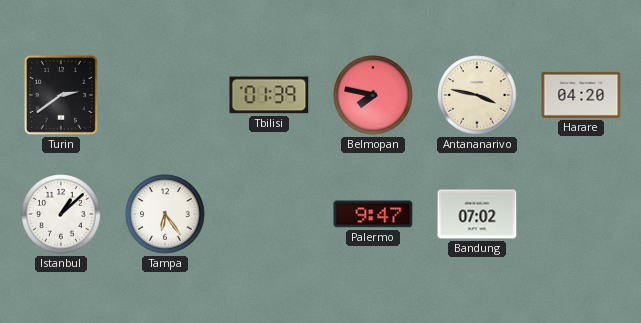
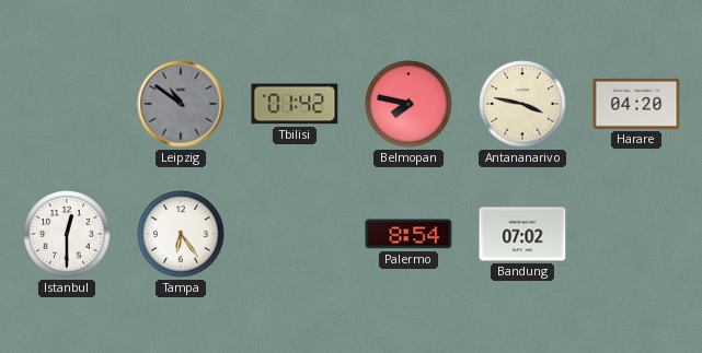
Turin: 2:39 -> none
Leipzig: none -> 10:51
Tbilisi: 01:39 -> 01:42
Istanbul: 1:08 -> 12:30
Palermo: 9:47 -> 8:54
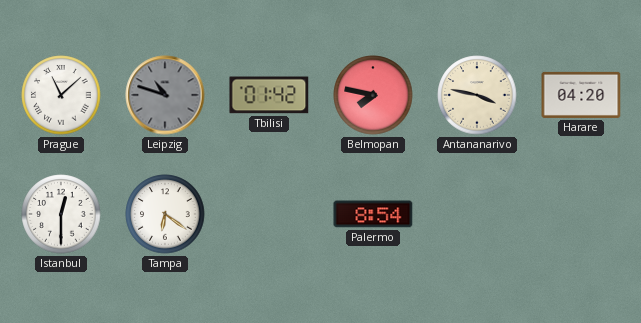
Prague: none -> 11:08
Leipzig: 10:51 -> 10:48
Tampa: 6:24 -> 6:21
Bandung: 07:02 -> none
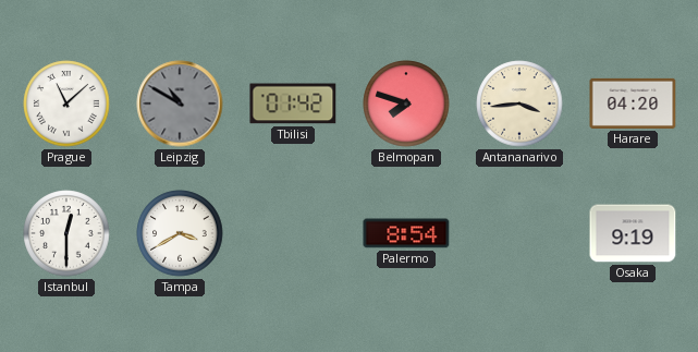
Leipzig: 10:48 -> 10:50
Belmopan: 7:47 -> 7:48
Antananarivo: 3:47 -> 3:44
Tampa: 6:21 -> 3:40
Osaka: none -> 9:19
